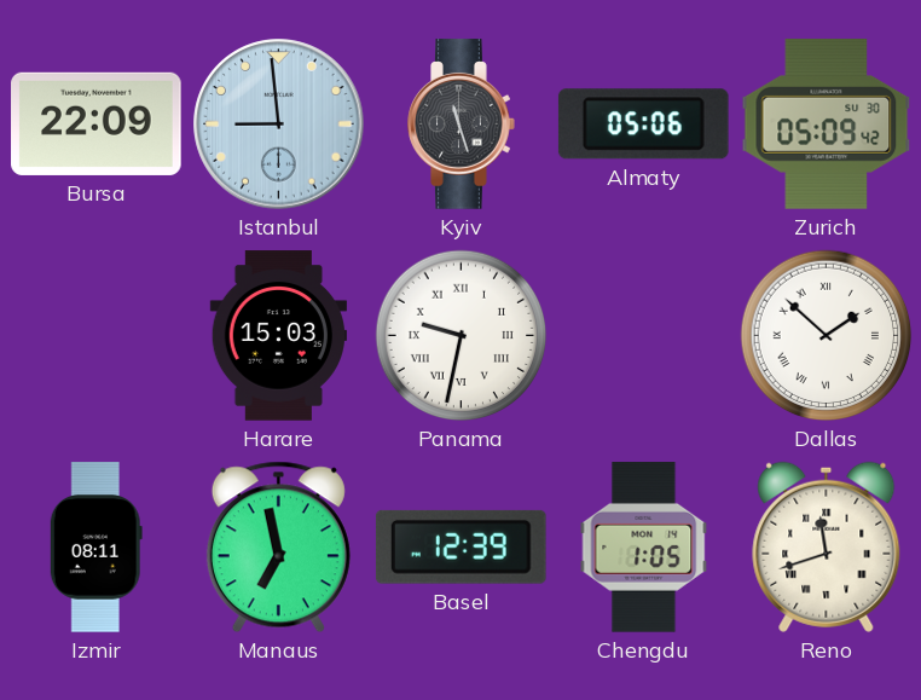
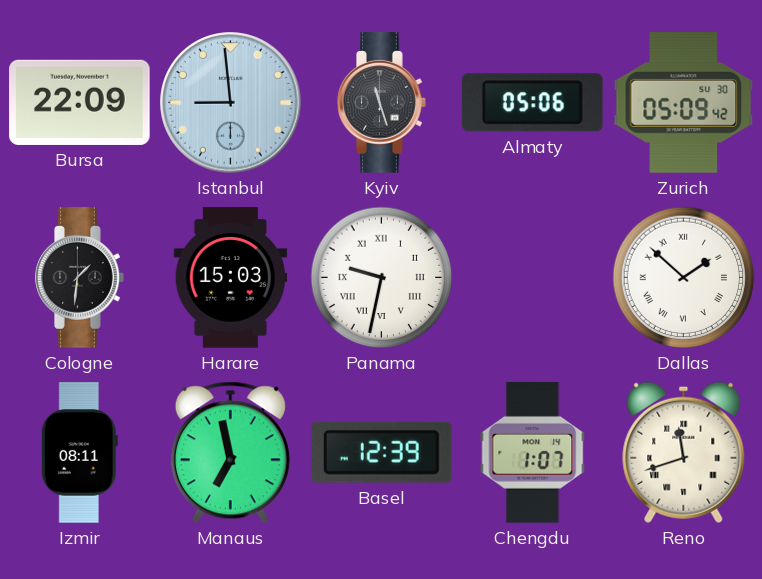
Cologne: none -> 1:31
Chengdu: 1:05 -> 1:07
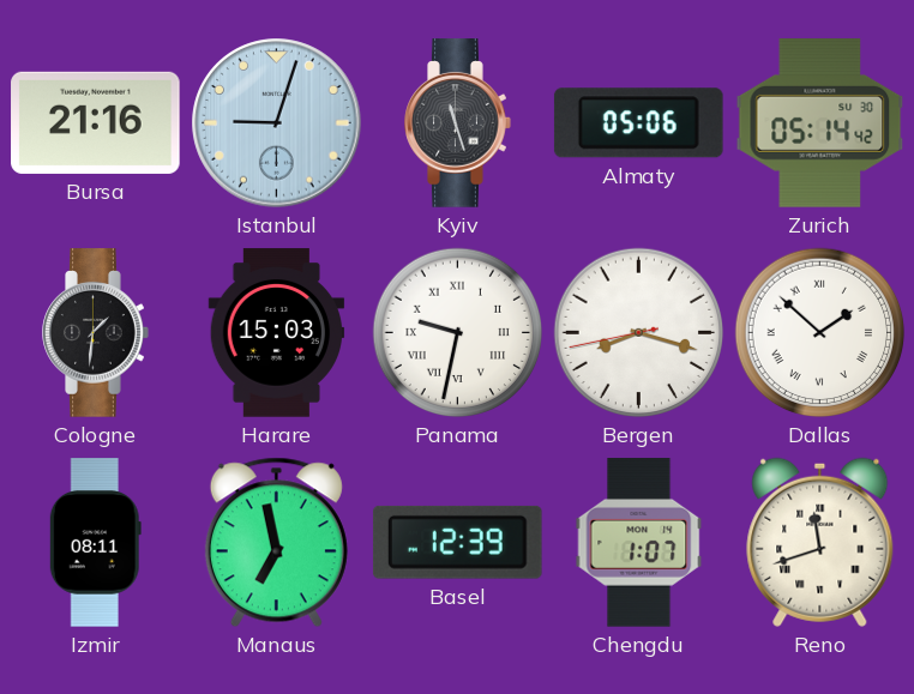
Bursa: 22:09 -> 21:16
Istanbul: 8:59 -> 9:03
Zurich: 05:09 -> 05:14
Bergen: none -> 8:17
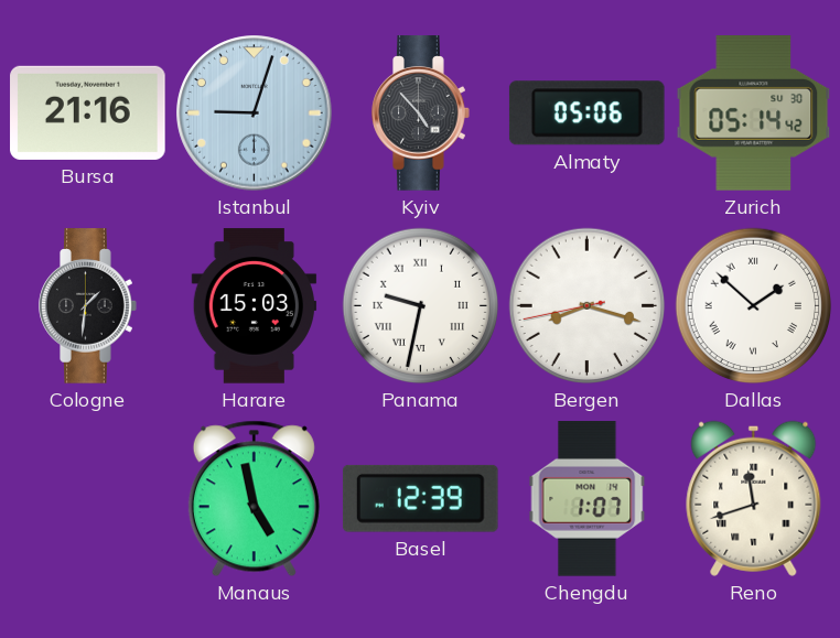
Kyiv: 11:27 -> 4:53
Izmir: 08:11 -> none
Manaus: 6:58 -> 4:58
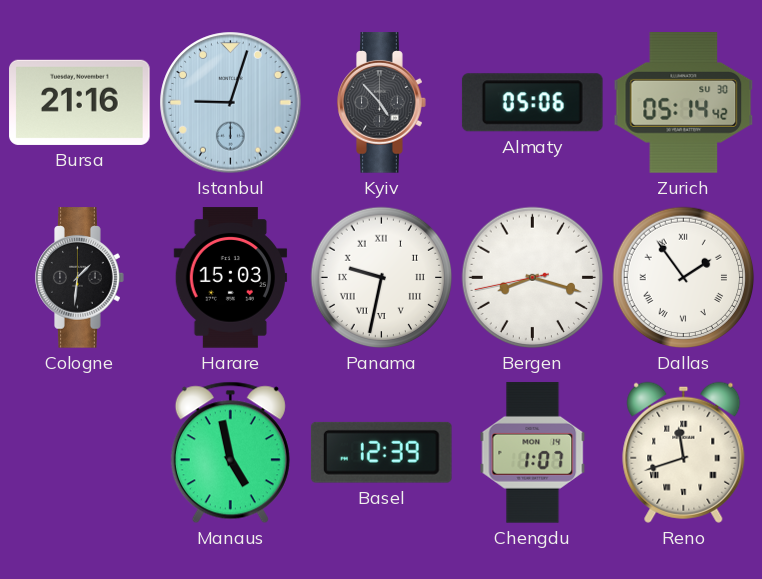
Dallas: 1:52 -> 1:54
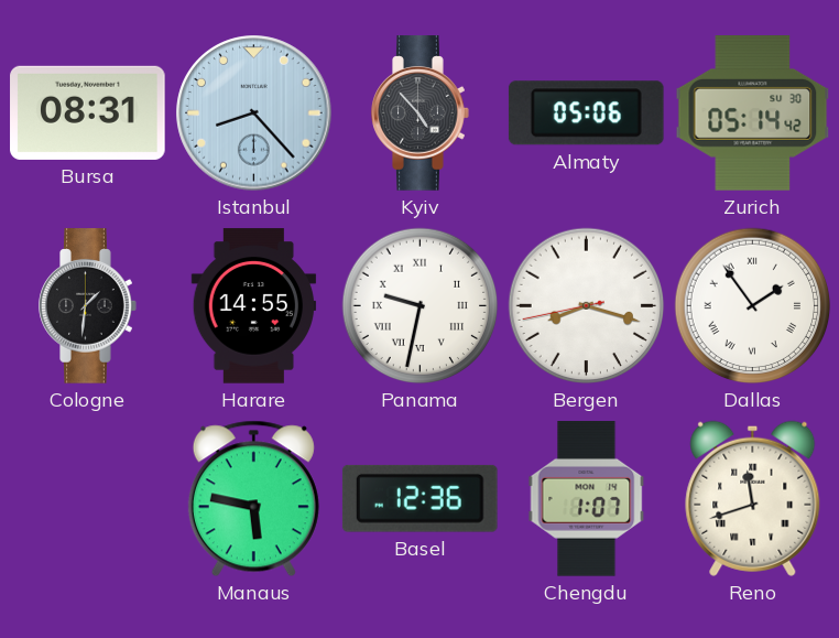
Bursa: 21:16 -> 08:31
Istanbul: 9:03 -> 8:23
Harare: 15:03 -> 14:55
Manaus: 4:58 -> 5:47
Basel: 12:39 -> 12:36
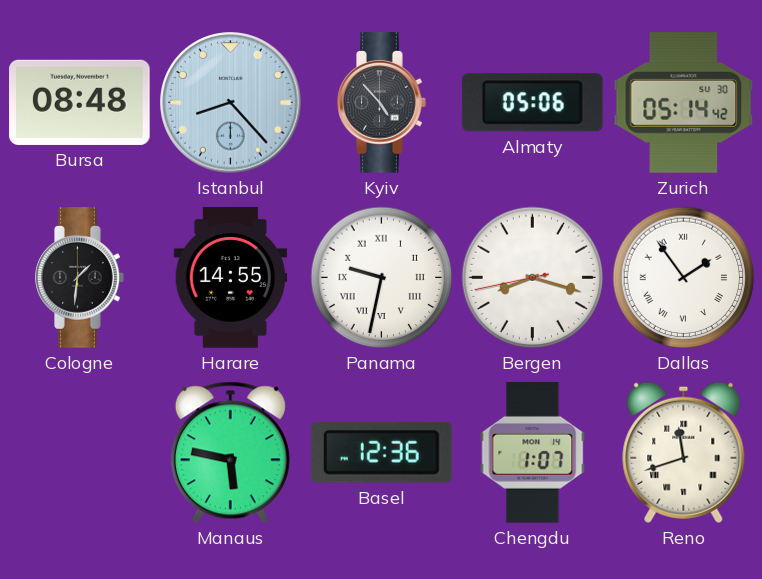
Bursa: 08:31 -> 08:48
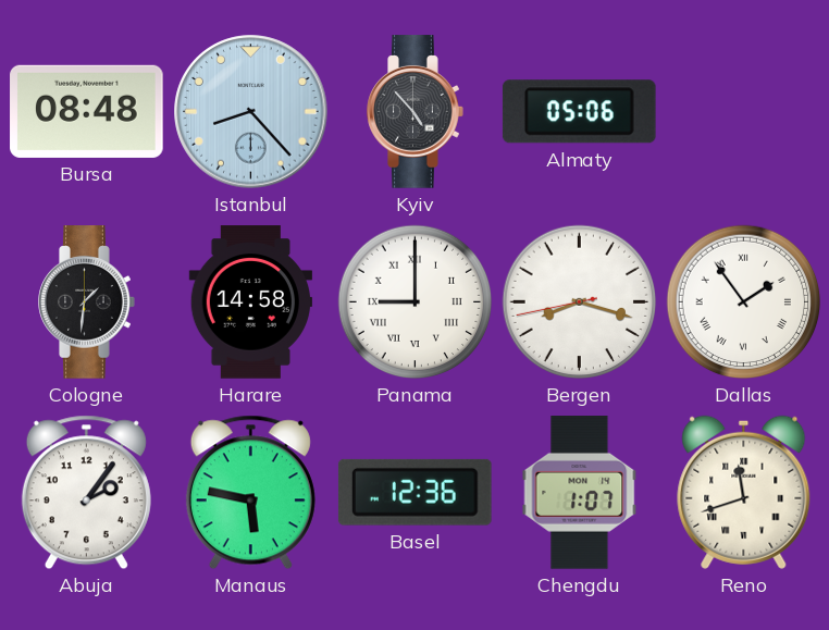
Zurich: 05:14 -> none
Harare: 14:55 -> 14:58
Panama: 9:32 -> 9:00
Abuja: none -> 2:06
